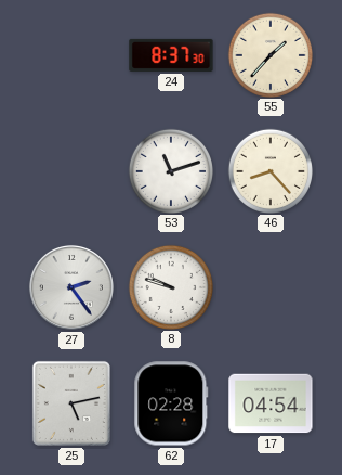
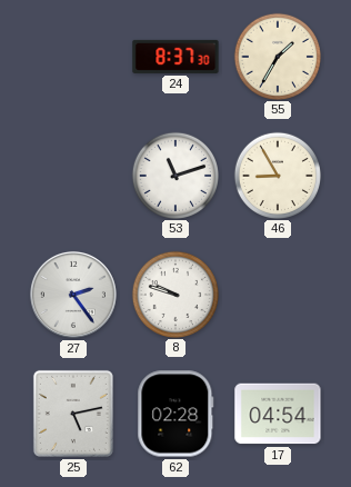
55: 1:37 -> 1:35
46: 8:23 -> 8:55
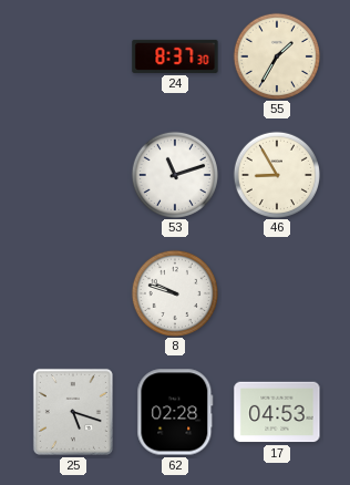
27: 2:24 -> none
25: 5:13 -> 5:18
17: 04:54 -> 04:53
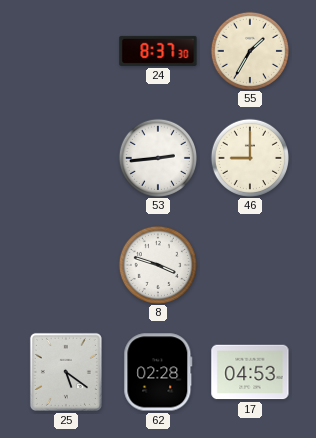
53: 11:12 -> 2:44
46: 8:55 -> 9:00
8: 9:48 -> 3:48
25: 5:18 -> 5:21
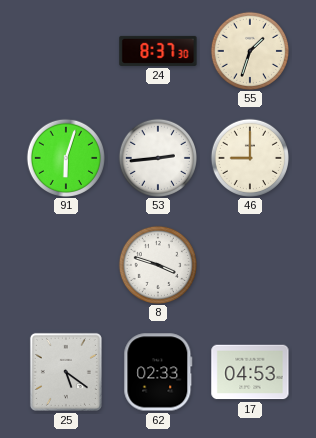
55: 1:35 -> 1:33
91: none -> 6:03
62: 02:28 -> 02:33
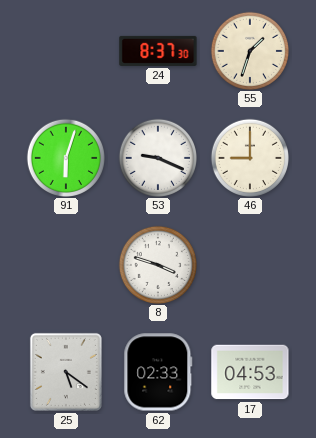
53: 2:44 -> 9:19
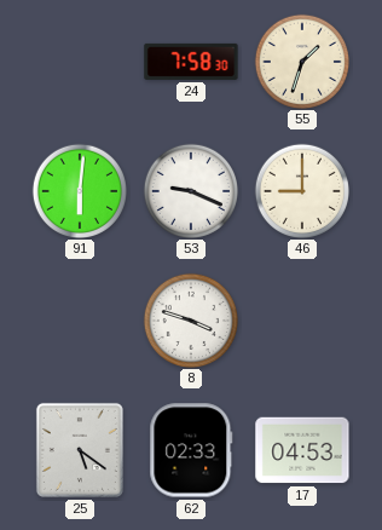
24: 8:37 -> 7:58
91: 6:03 -> 6:01
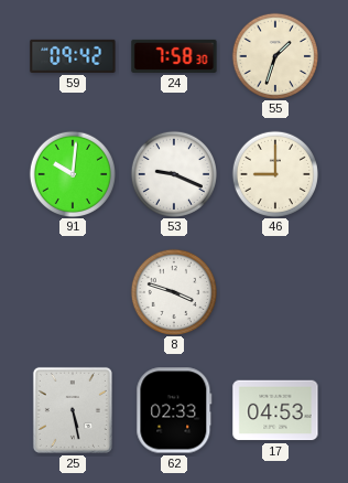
59: none -> 09:42
91: 6:01 -> 10:01
25: 5:21 -> 5:28
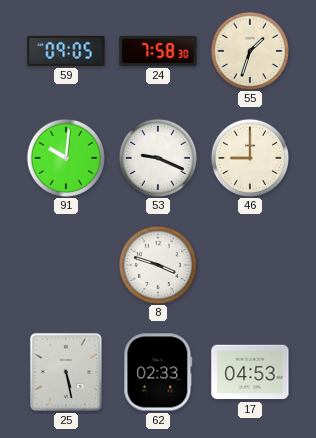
59: 09:42 -> 09:05
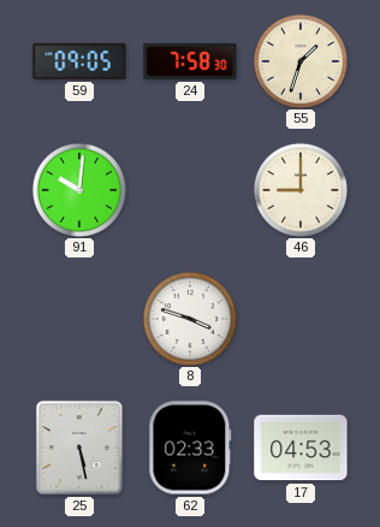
53: 9:19 -> none
